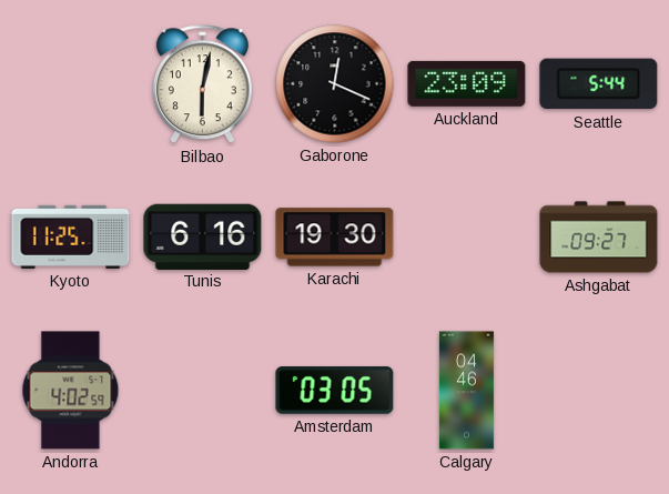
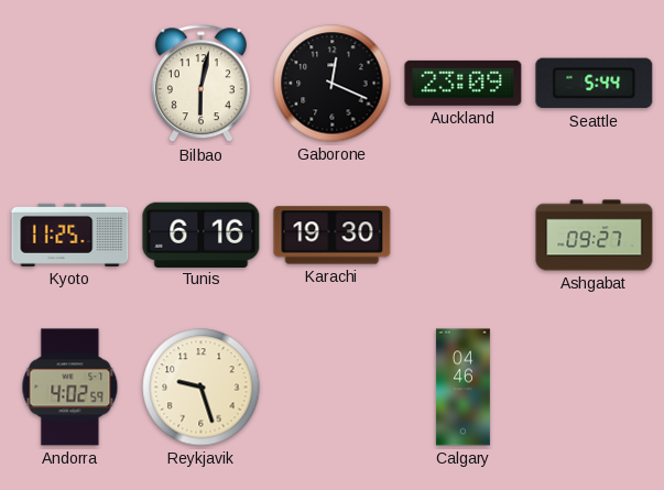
Reykjavik: none -> 9:27
Amsterdam: 03:05 -> none
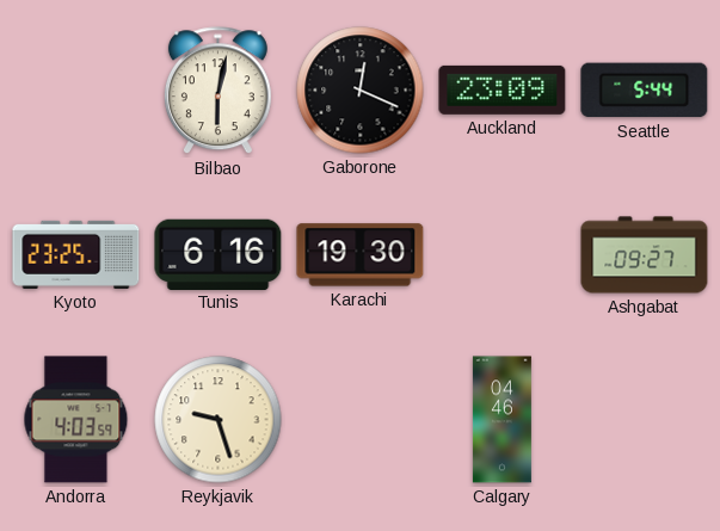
Kyoto: 11:25 -> 23:25
Andorra: 4:02 -> 4:03
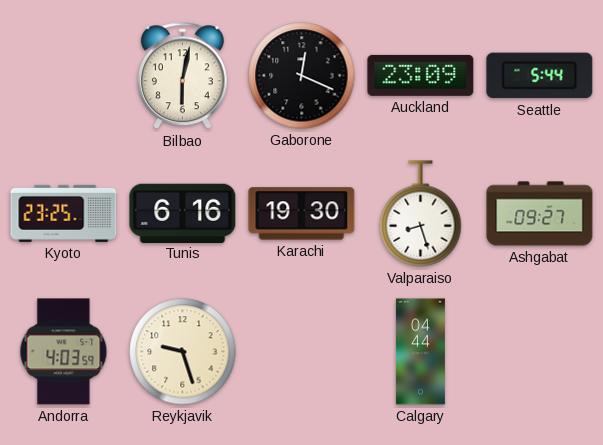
Valparaiso: none -> 8:27
Calgary: 04:46 -> 04:44
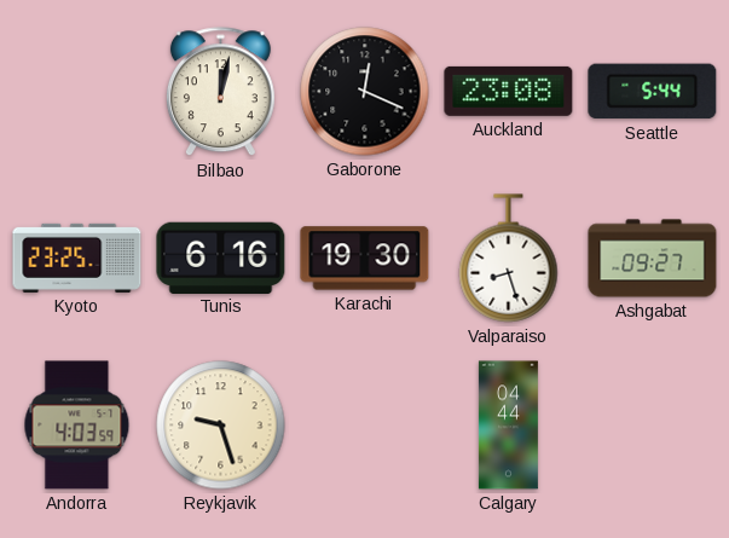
Bilbao: 6:02 -> 12:02
Auckland: 23:09 -> 23:08
